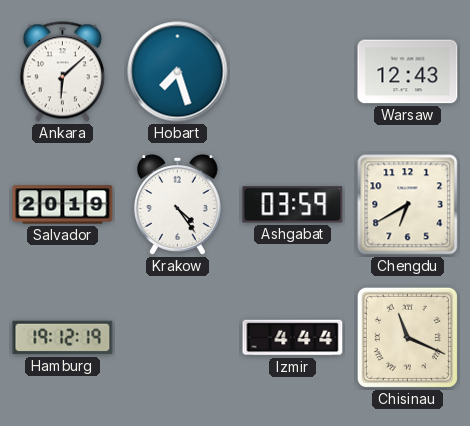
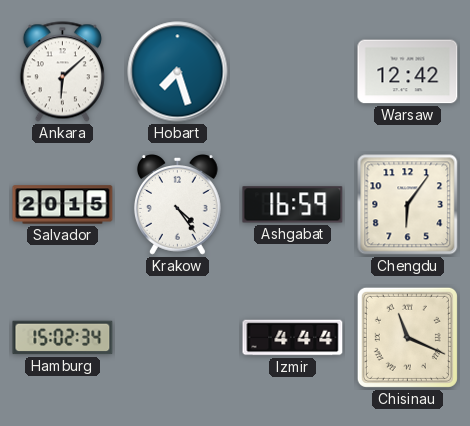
Warsaw: 12:43 -> 12:42
Salvador: 20:19 -> 20:15
Ashgabat: 03:59 -> 16:59
Chengdu: 6:40 -> 6:06
Hamburg: 19:12 -> 15:02
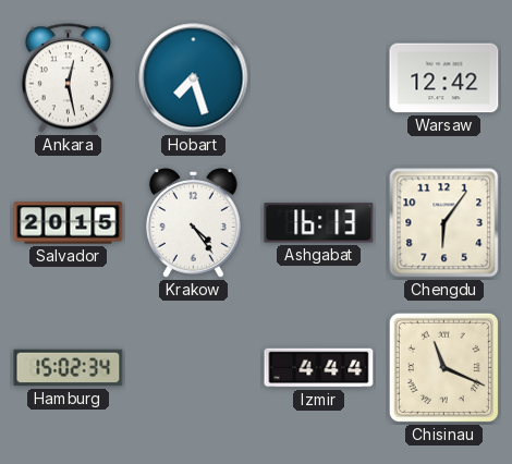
Ankara: 6:08 -> 12:28
Ashgabat: 16:59 -> 16:13
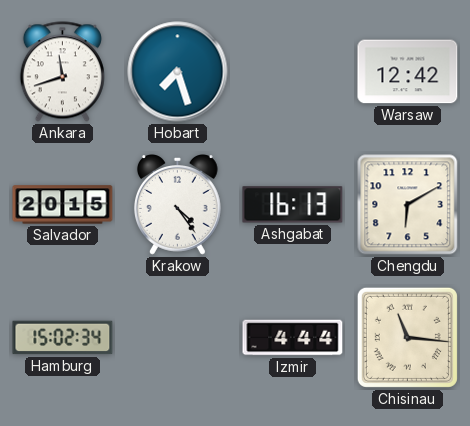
Ankara: 12:28 -> 11:42
Chengdu: 6:06 -> 6:10
Chisinau: 11:19 -> 11:16
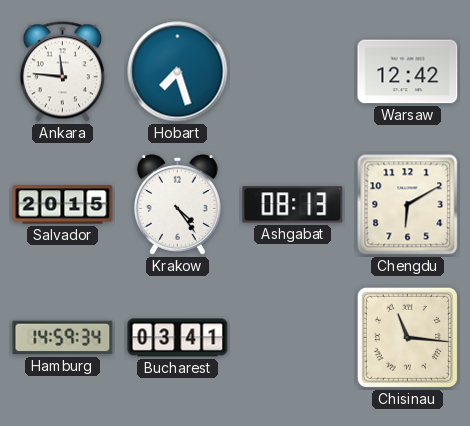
Ankara: 11:42 -> 11:46
Ashgabat: 16:13 -> 08:13
Hamburg: 15:02 -> 14:59
Bucharest: none -> 03:41
Izmir: 4:44 -> none
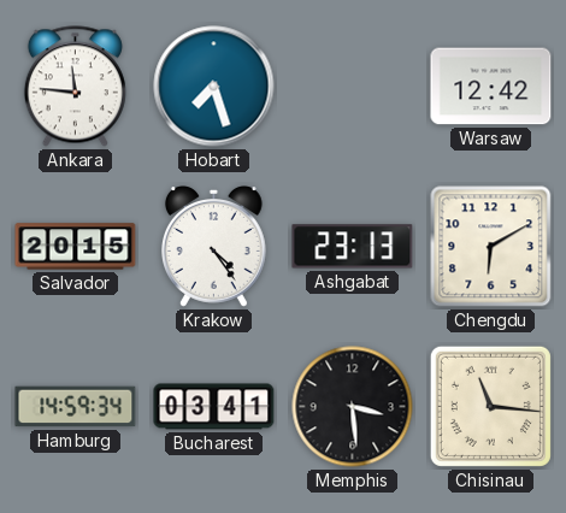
Ashgabat: 08:13 -> 23:13
Memphis: none -> 3:29
